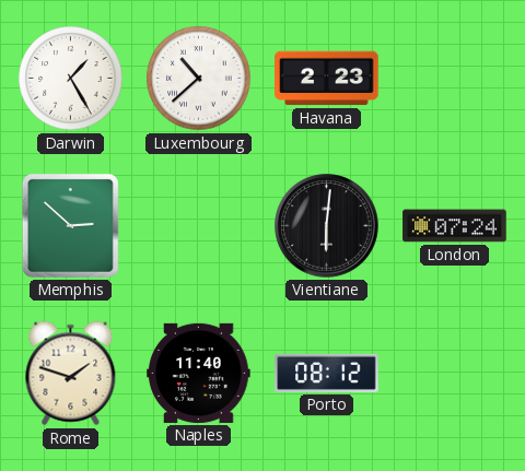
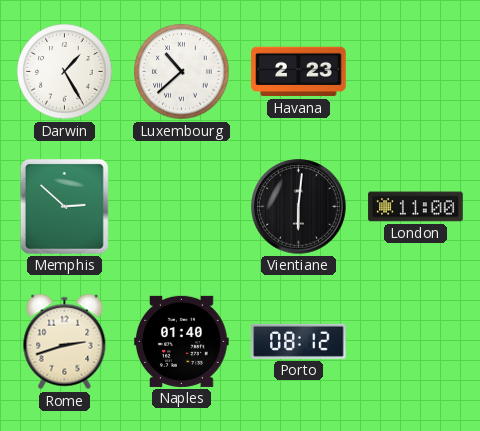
London: 07:24 -> 11:00
Rome: 1:48 -> 2:42
Naples: 11:40 -> 01:40
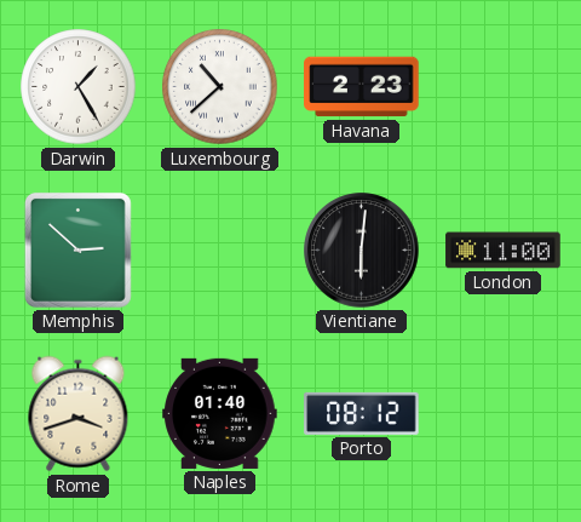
Rome: 2:42 -> 3:42
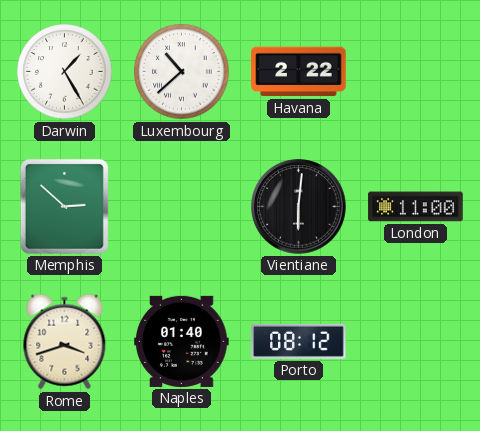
Havana: 2:23 -> 2:22
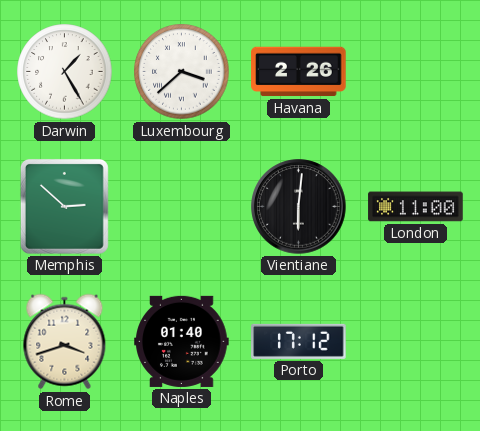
Luxembourg: 10:38 -> 3:38
Havana: 2:22 -> 2:26
Porto: 08:12 -> 17:12
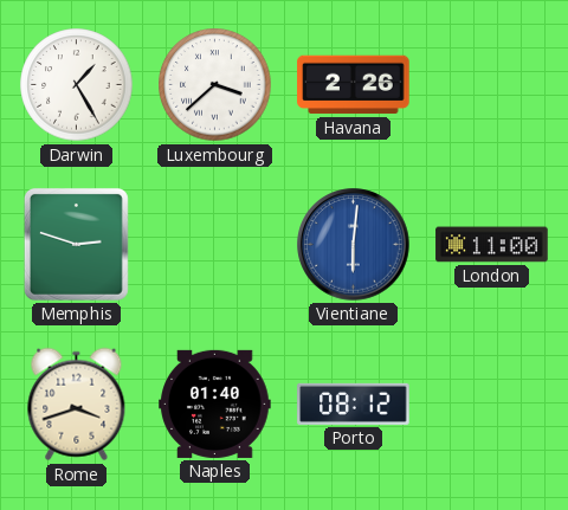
Memphis: 2:52 -> 2:48
Vientiane dial: black -> blue
Porto: 17:12 -> 08:12
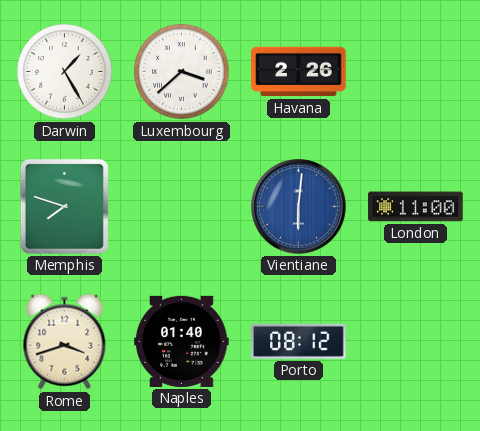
Memphis: 2:48 -> 7:48
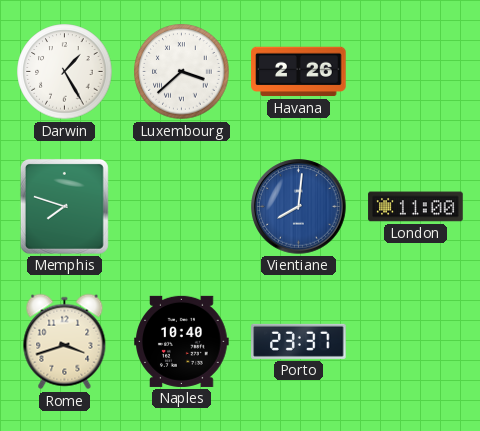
Vientiane: 6:01 -> 8:01
Naples: 01:40 -> 10:40
Porto: 08:12 -> 23:37
